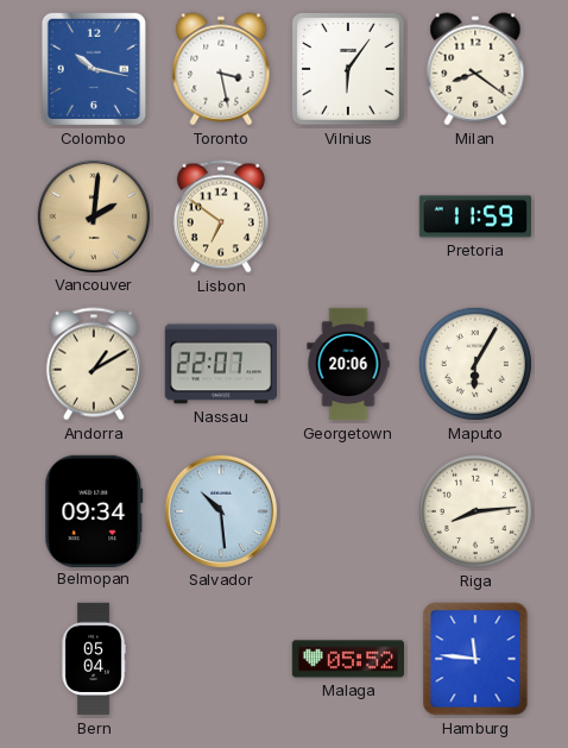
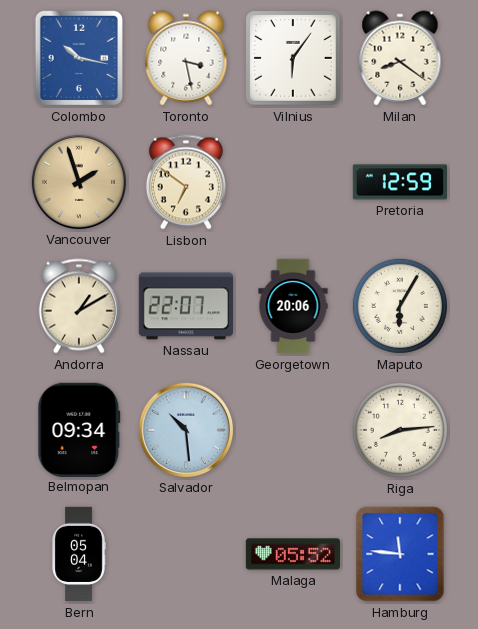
Vancouver: 2:01 -> 1:57
Pretoria: 11:59 -> 12:59
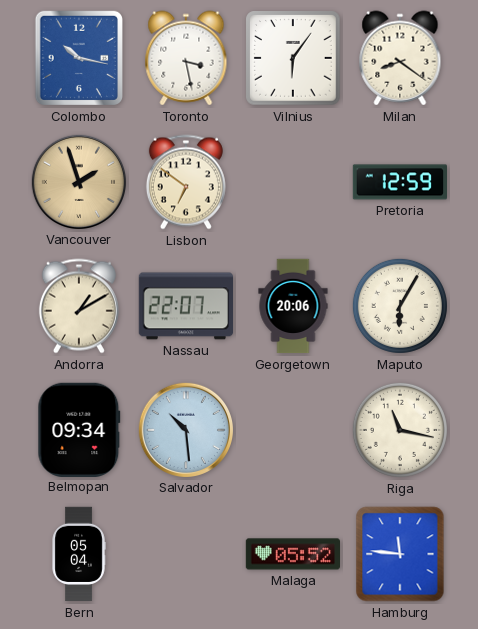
Riga: 8:14 -> 11:17
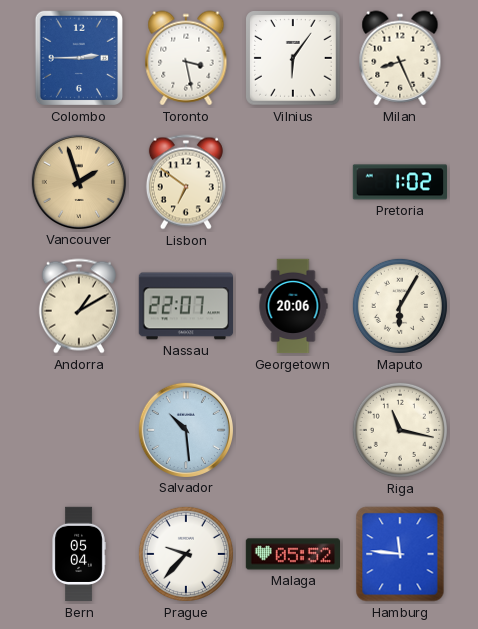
Colombo: 10:17 -> 2:45
Milan: 8:21 -> 8:26
Pretoria: 12:59 -> 1:02
Belmopan: 09:34 -> none
Prague: none -> 9:37
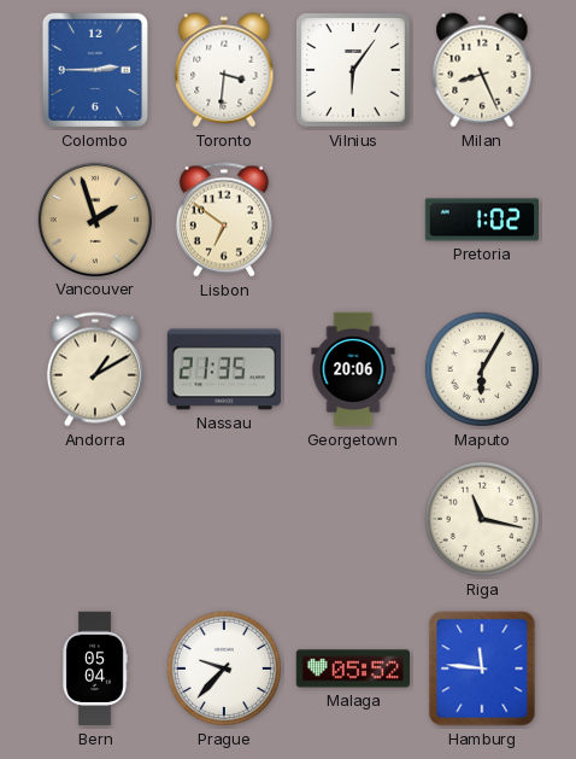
Toronto: 3:28 -> 3:31
Nassau: 22:07 -> 21:35
Salvador: 10:29 -> none
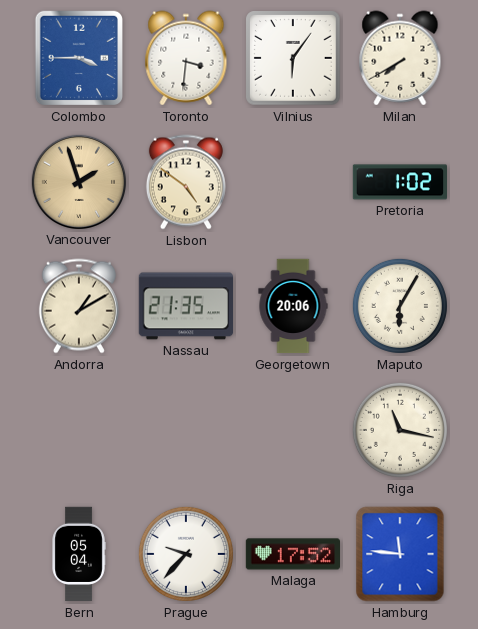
Colombo: 2:45 -> 3:45
Milan: 8:26 -> 7:40
Lisbon: 6:51 -> 4:51
Malaga: 05:52 -> 17:52
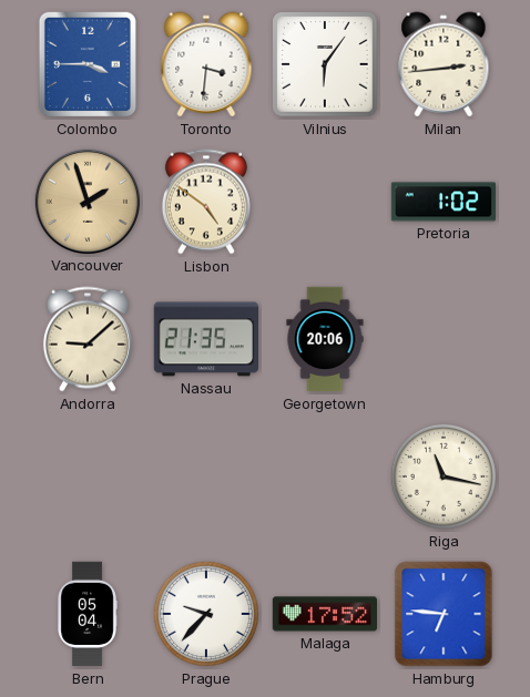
Milan: 7:40 -> 2:44
Andorra: 1:10 -> 9:08
Maputo: 6:05 -> none
Hamburg: 11:46 -> 6:46
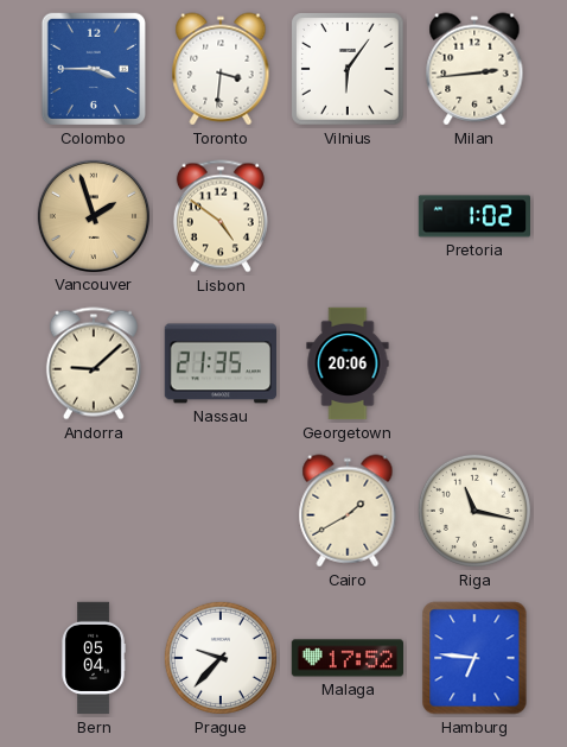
Cairo: none -> 1:40
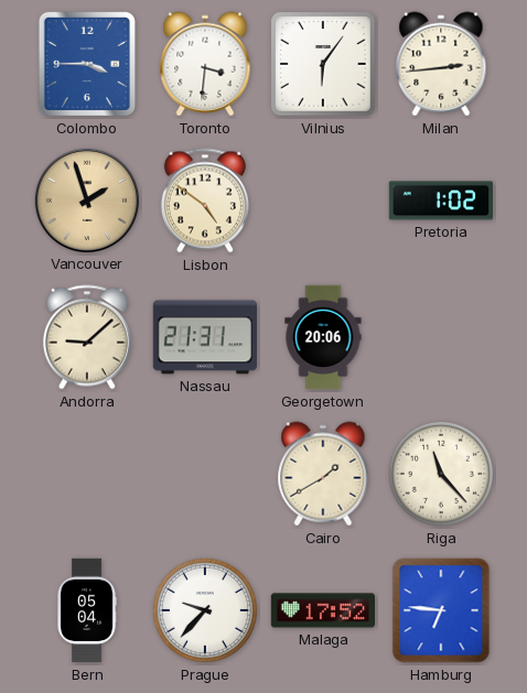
Nassau: 21:35 -> 21:31
Riga: 11:17 -> 11:23
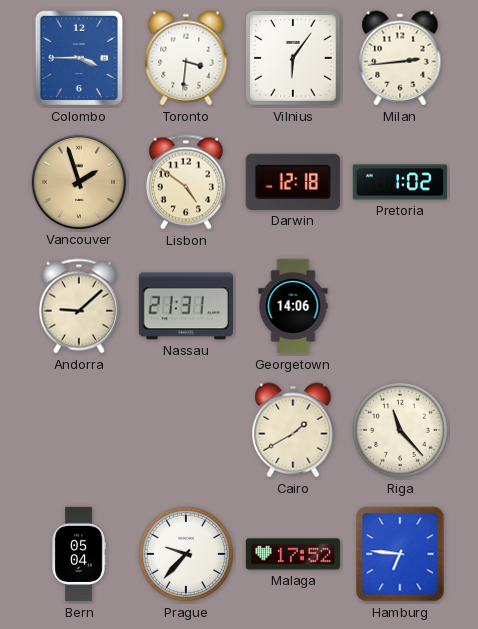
Darwin: none -> 12:18
Georgetown: 20:06 -> 14:06
